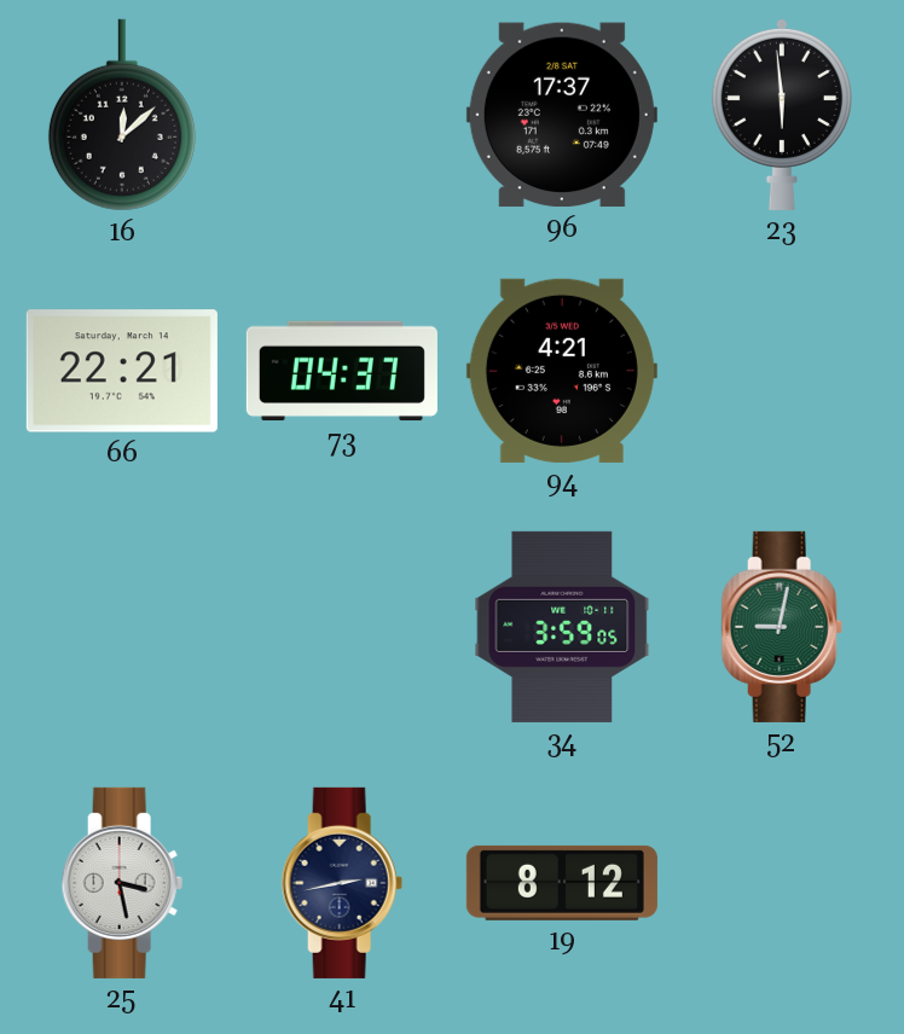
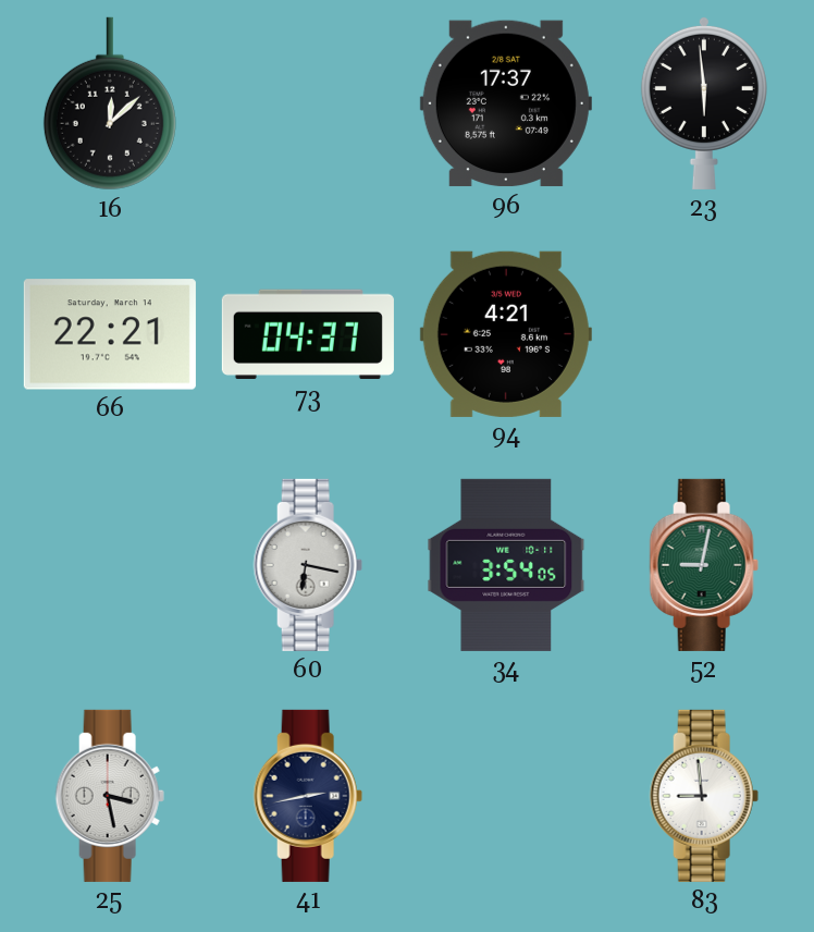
60: none -> 6:17
34: 3:59 -> 3:54
19: 8:12 -> none
83: none -> 8:59
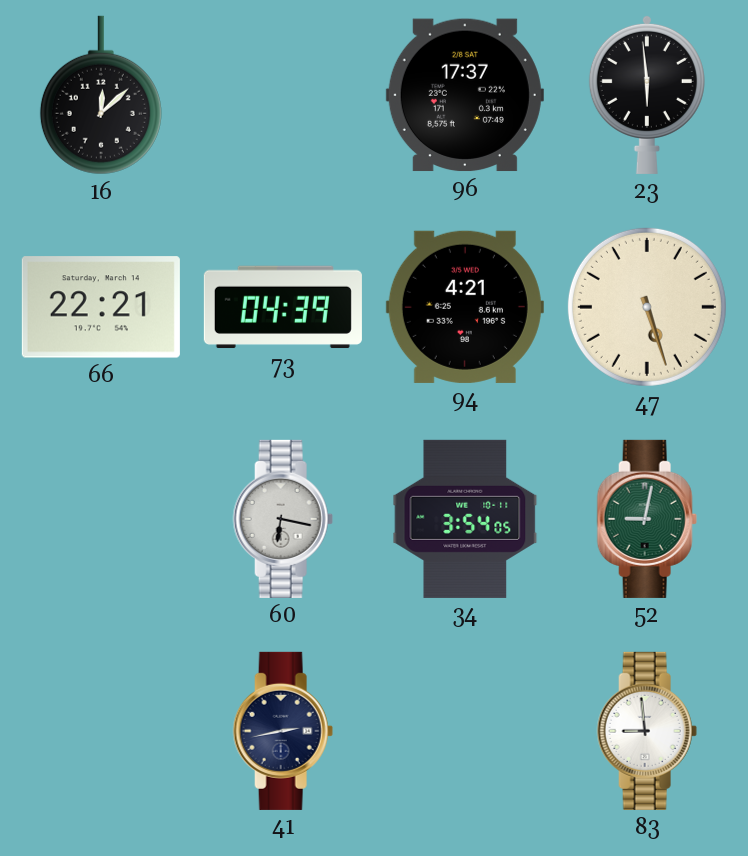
73: 04:37 -> 04:39
47: none -> 5:27
25: 3:28 -> none
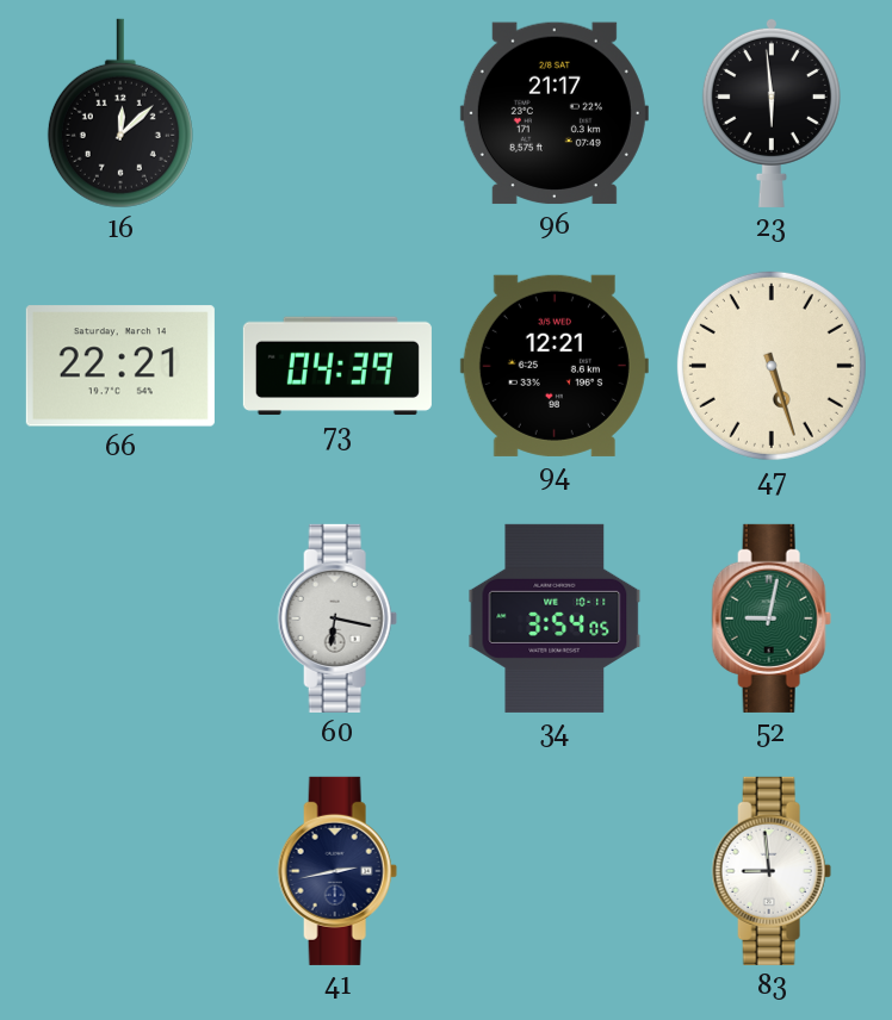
96: 17:37 -> 21:17
94: 4:21 -> 12:21
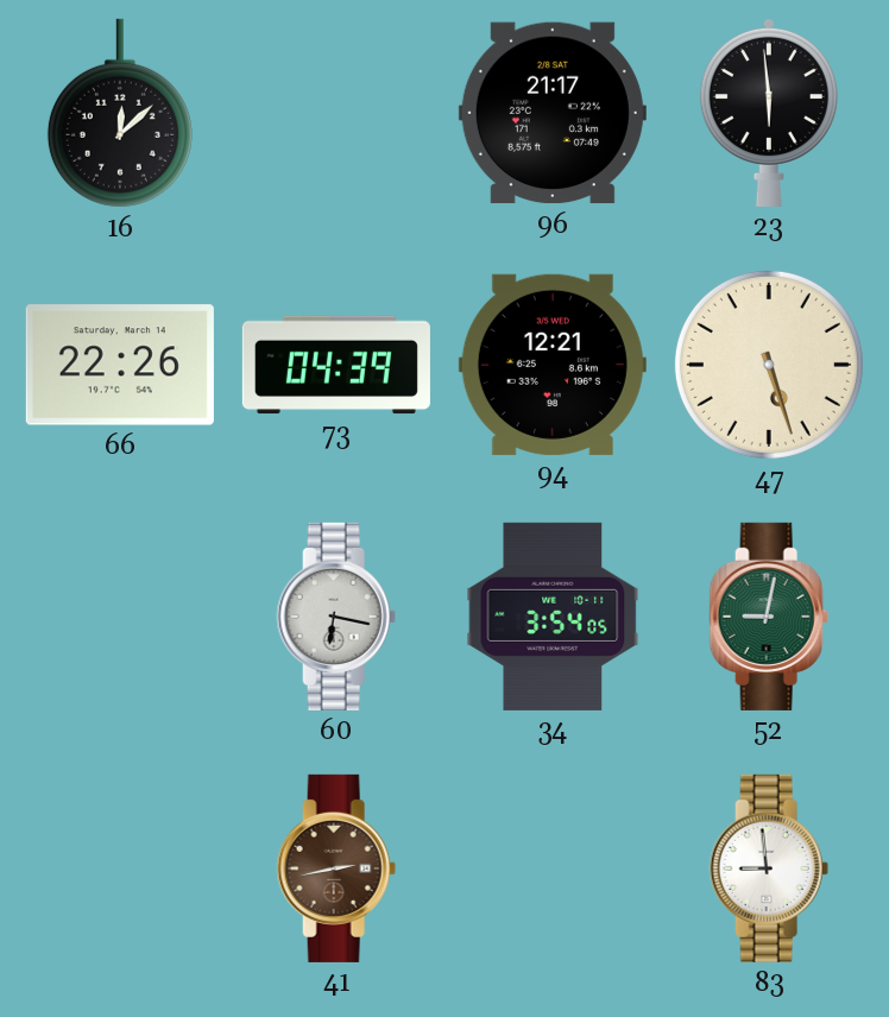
66: 22:21 -> 22:26
41 dial: navy -> brown
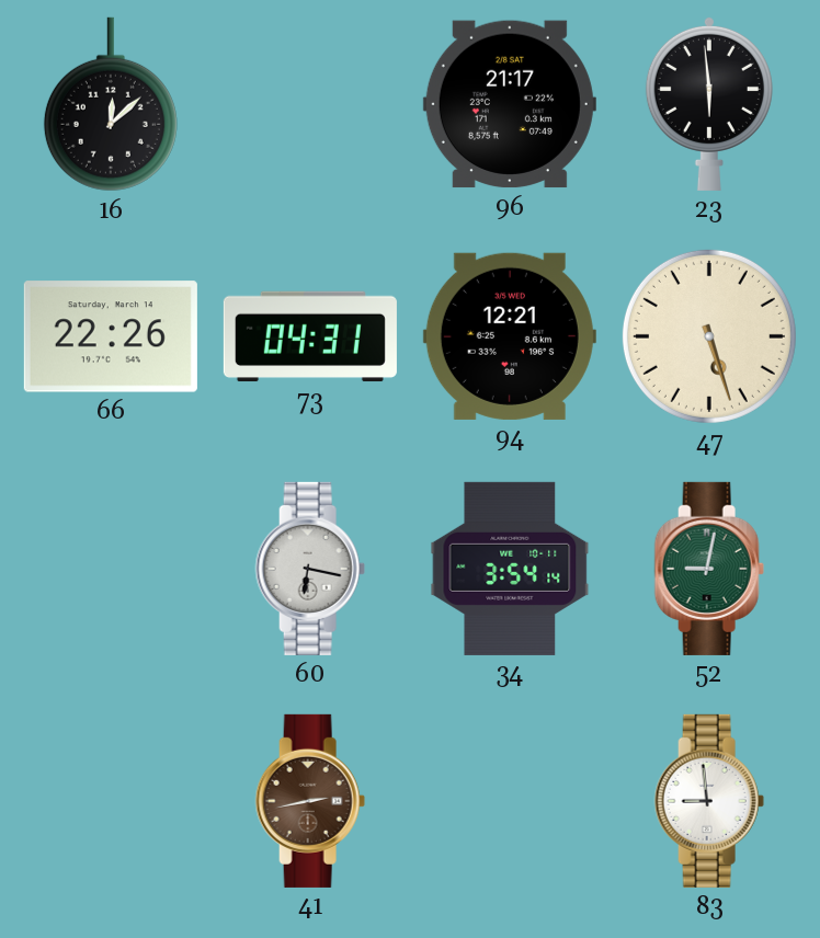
73: 04:39 -> 04:31
34: 3:54:05 -> 3:54:14
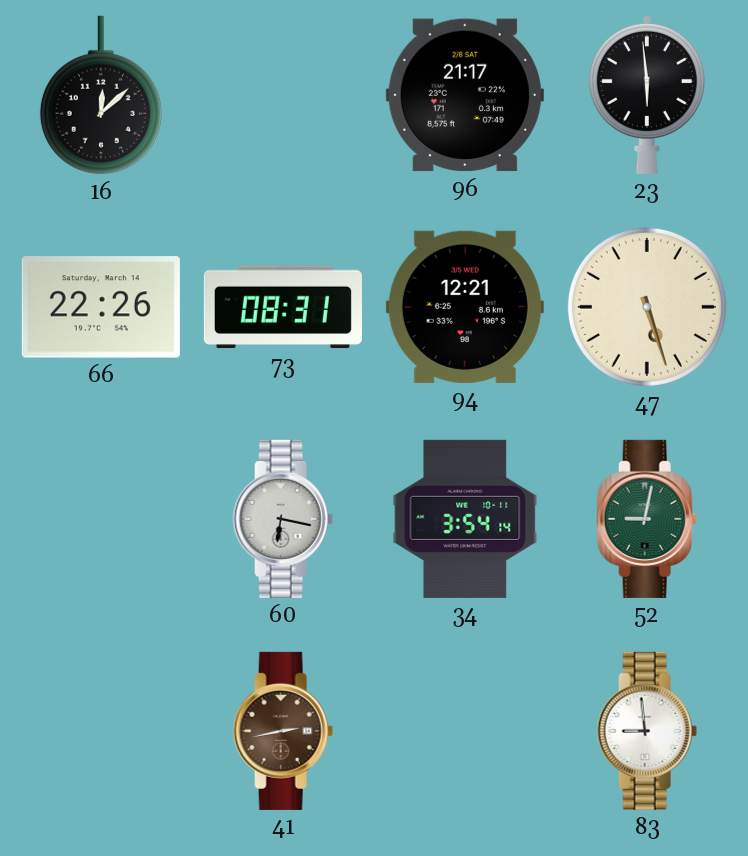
73: 04:31 -> 08:31
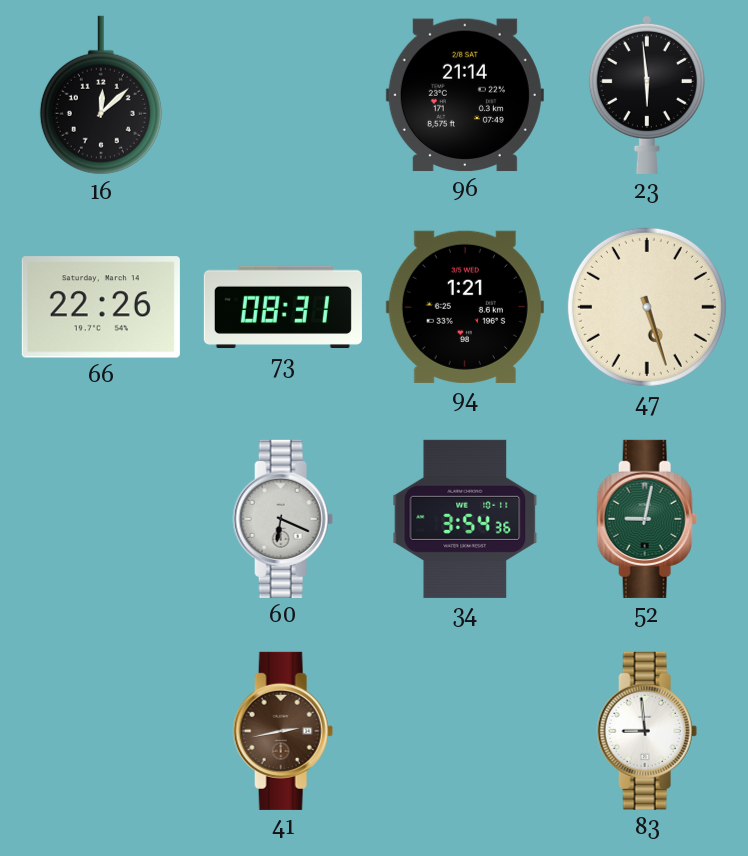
96: 21:17 -> 21:14
94: 12:21 -> 1:21
60: 6:17 -> 6:19
34: 3:54:14 -> 3:54:36
